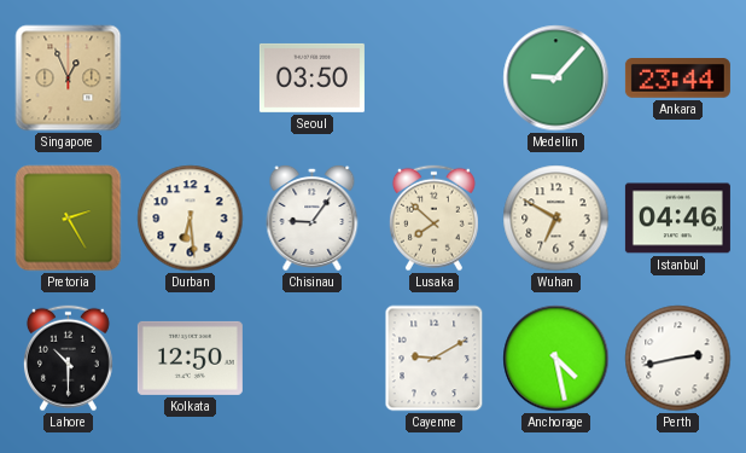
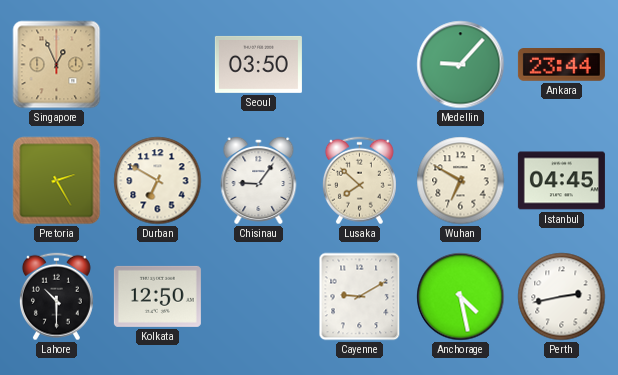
Durban: 6:29 -> 6:50
Istanbul: 04:46 -> 04:45
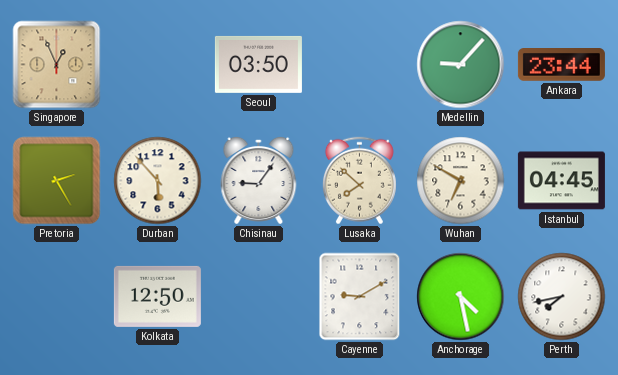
Durban: 6:50 -> 5:53
Lahore: 10:30 -> none
Perth: 2:43 -> 7:43
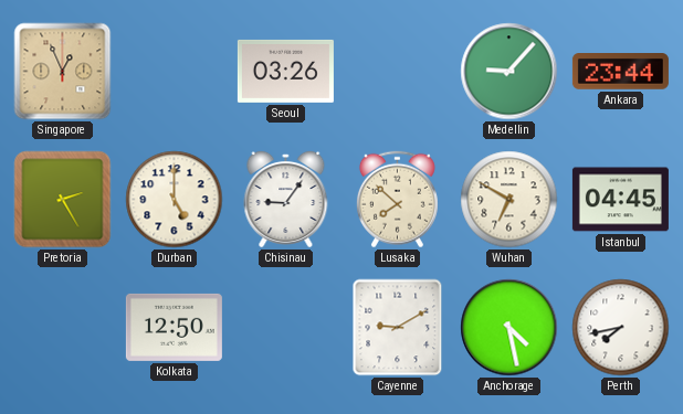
Seoul: 03:50 -> 03:26
Durban: 5:53 -> 5:00
